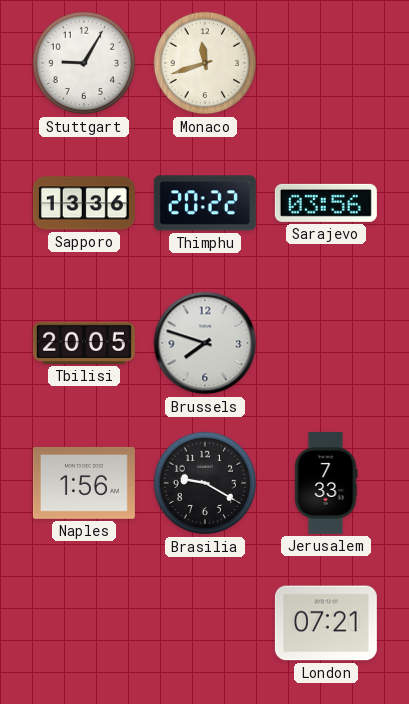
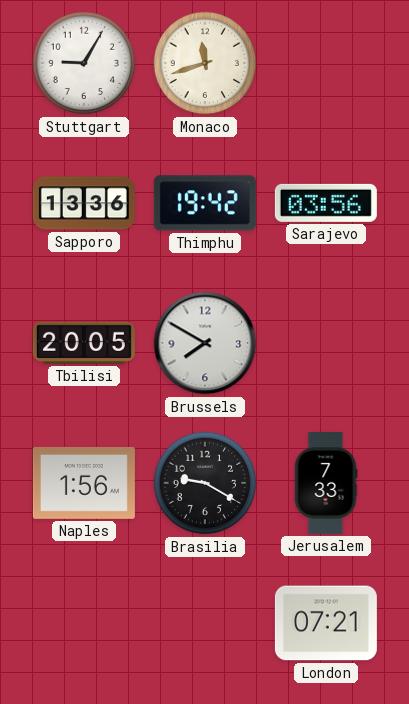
Thimphu: 20:22 -> 19:42
Brussels: 7:48 -> 7:50
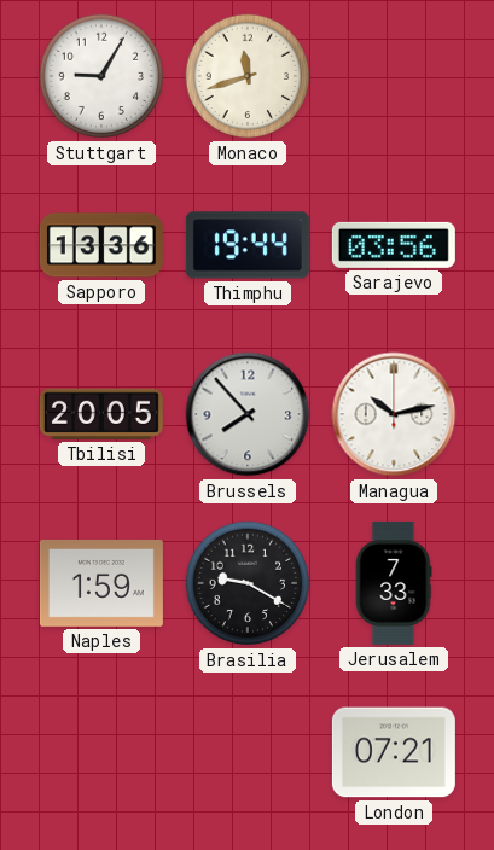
Thimphu: 19:42 -> 19:44
Brussels: 7:50 -> 7:53
Managua: none -> 10:13
Naples: 1:56 -> 1:59
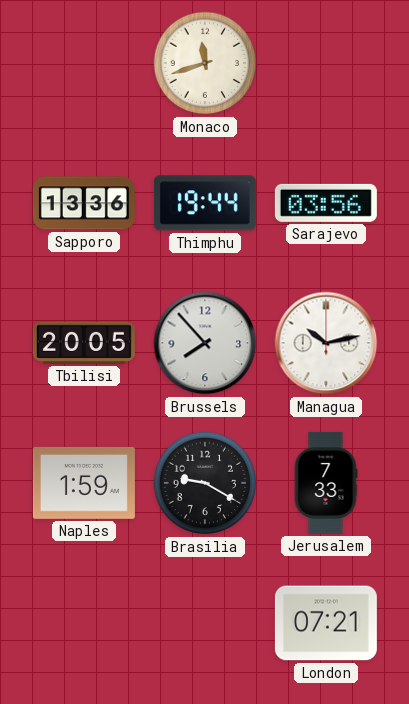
Stuttgart: 9:05 -> none
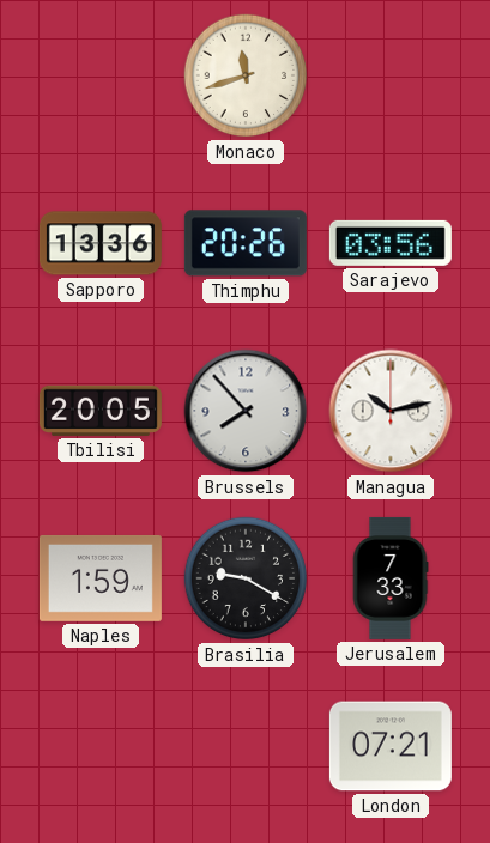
Thimphu: 19:44 -> 20:26
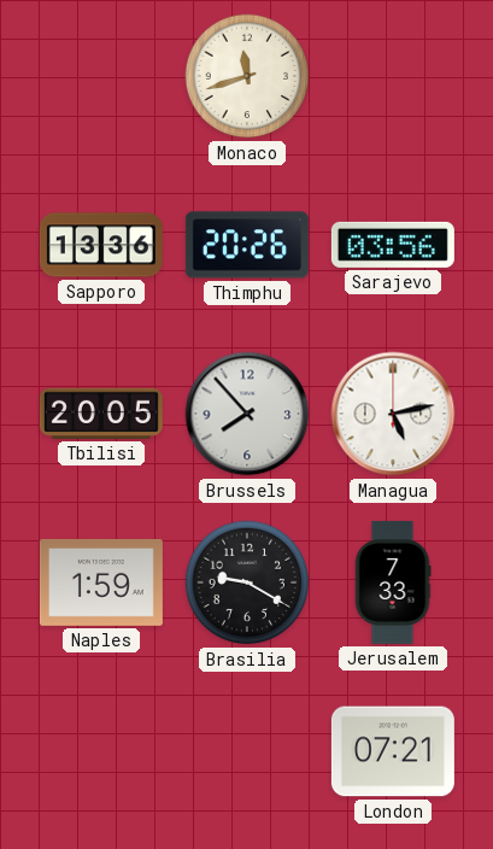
Managua: 10:13 -> 5:13
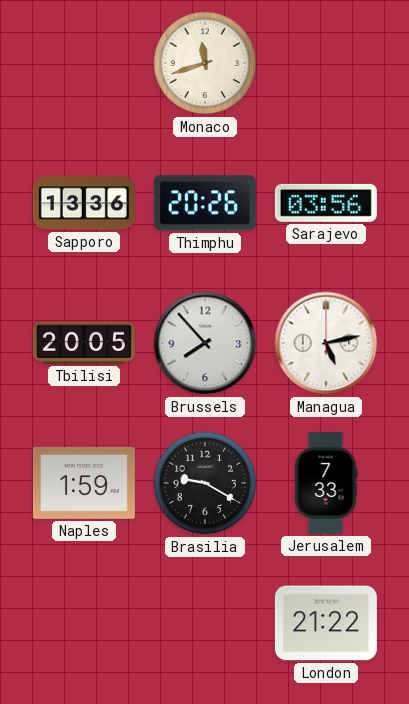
London: 07:21 -> 21:22
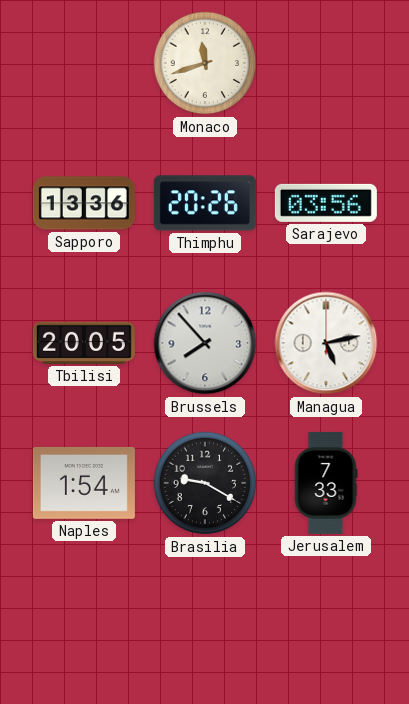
Naples: 1:59 -> 1:54
London: 21:22 -> none
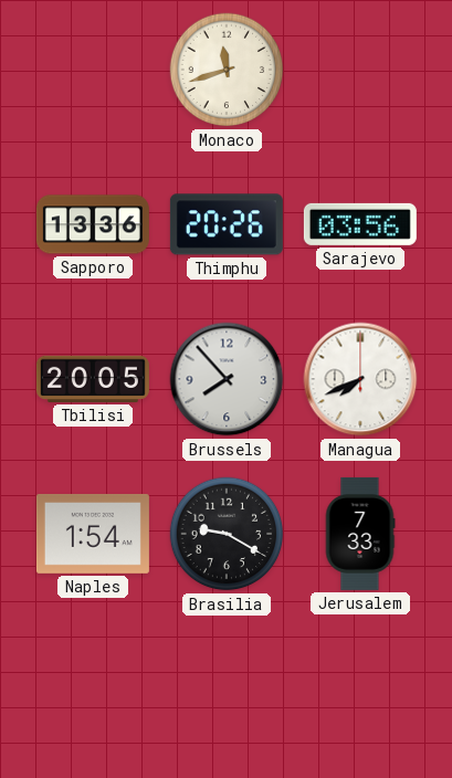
Managua: 5:13 -> 7:41
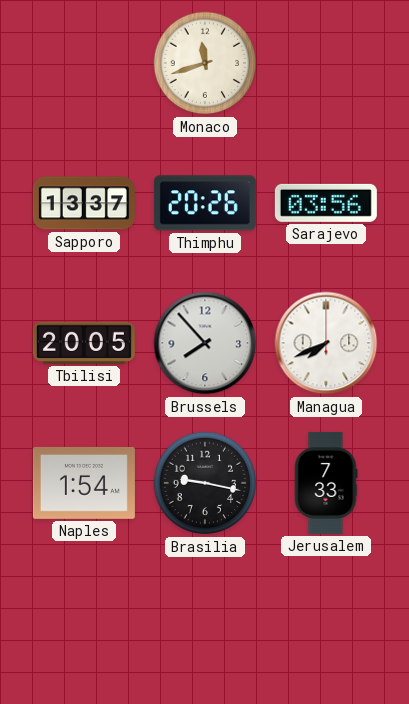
Sapporo: 13:36 -> 13:37
Brasilia: 9:20 -> 9:17
